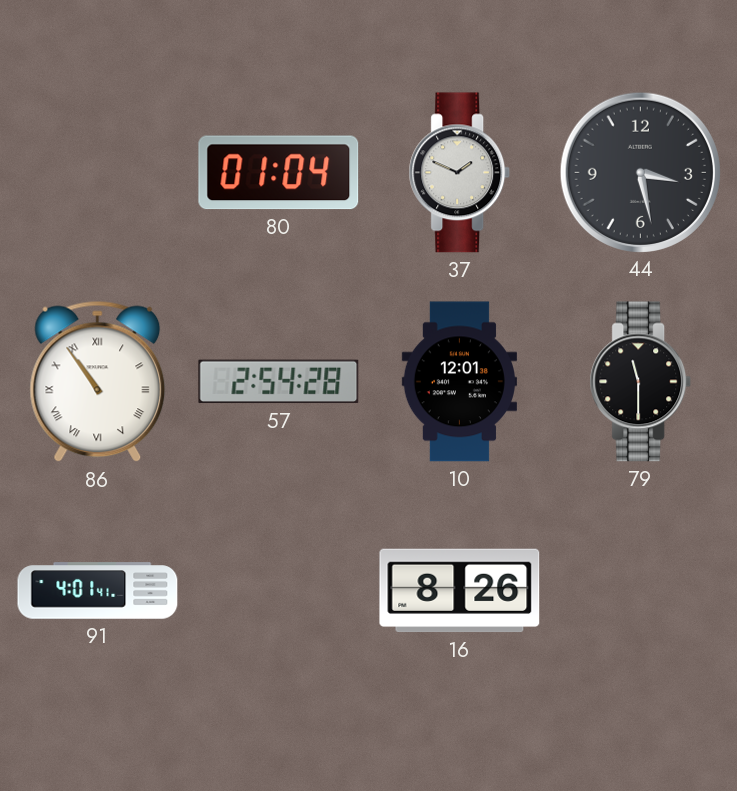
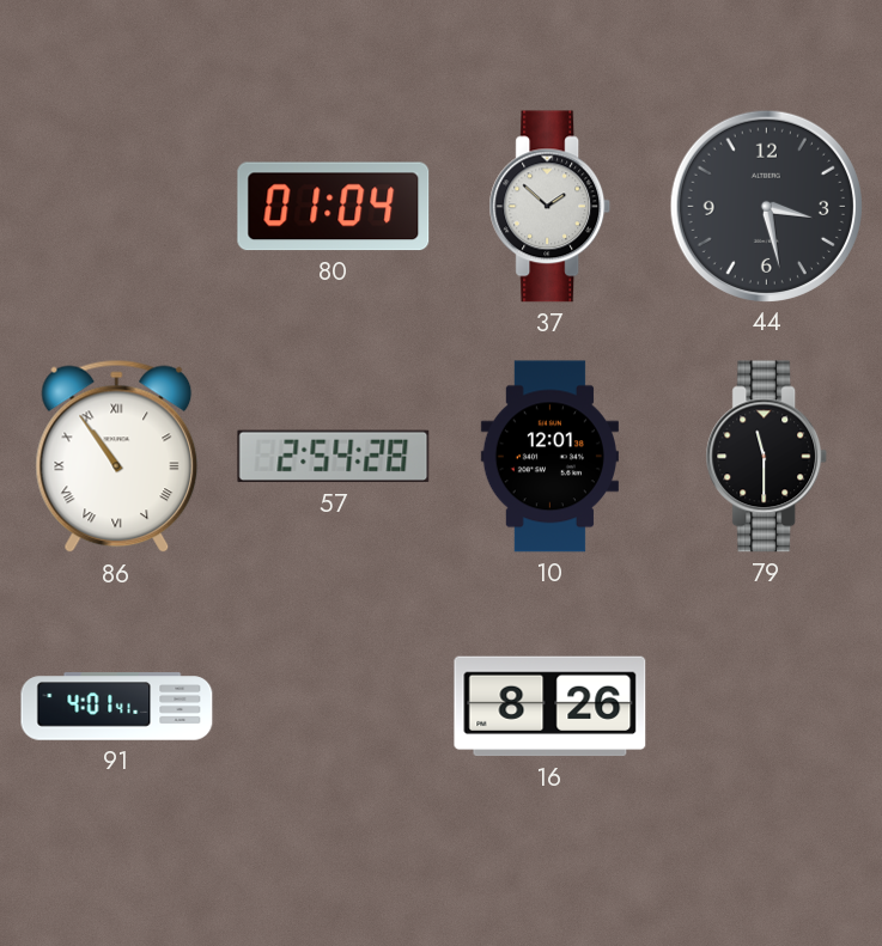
37: 1:49 -> 1:52
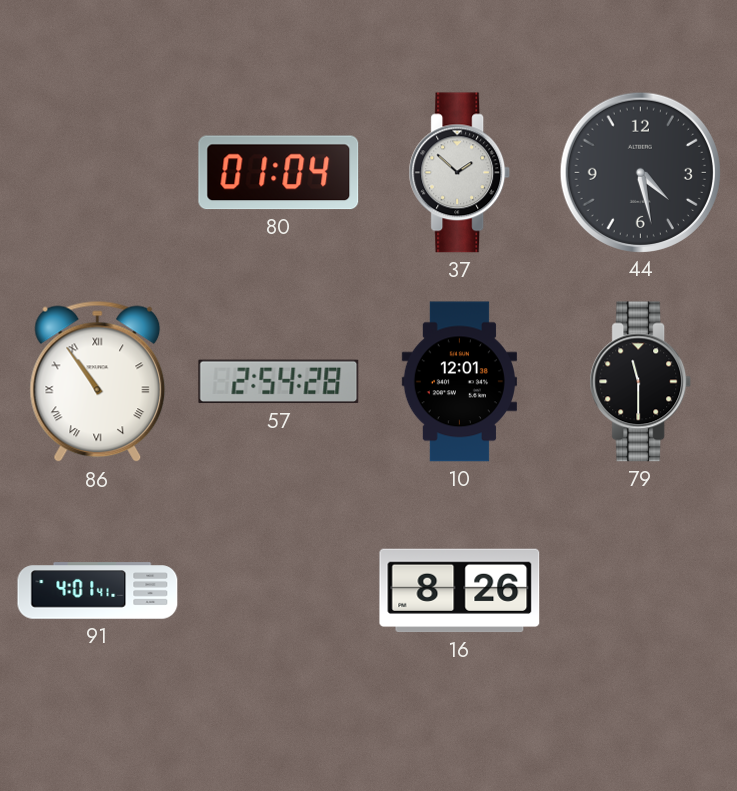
44: 3:28 -> 4:28
